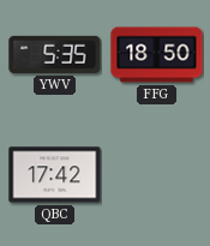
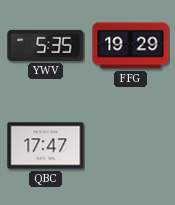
FFG: 18:50 -> 19:29
QBC: 17:42 -> 17:47
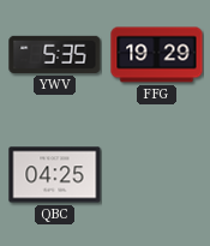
QBC: 17:47 -> 04:25
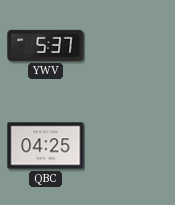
YWV: 5:35 -> 5:37
FFG: 19:29 -> none
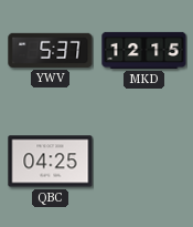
MKD: none -> 12:15
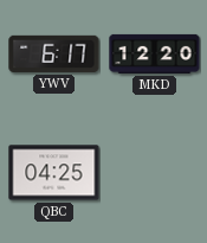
YWV: 5:37 -> 6:17
MKD: 12:15 -> 12:20
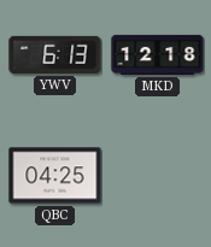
YWV: 6:17 -> 6:13
MKD: 12:20 -> 12:18
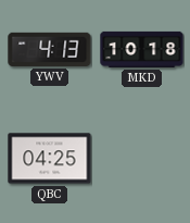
YWV: 6:13 -> 4:13
MKD: 12:18 -> 10:18
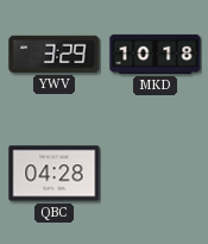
YWV: 4:13 -> 3:29
QBC: 04:25 -> 04:28
